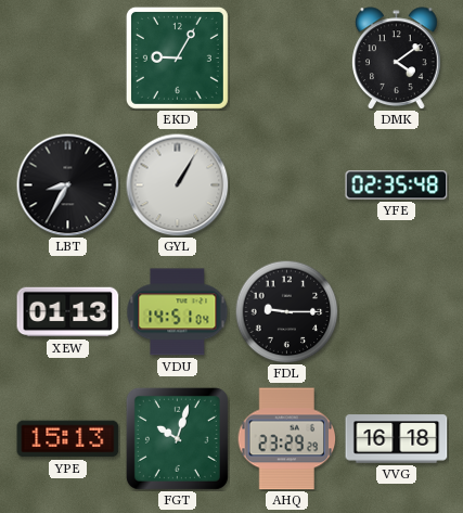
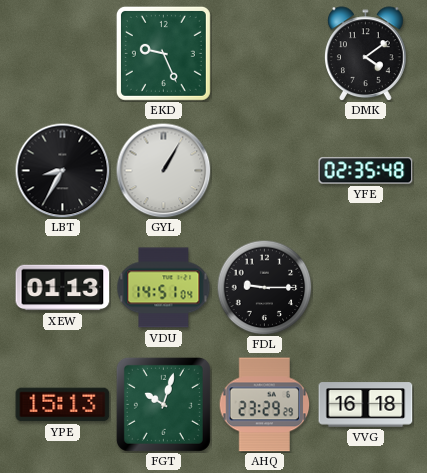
EKD: 9:05 -> 9:26
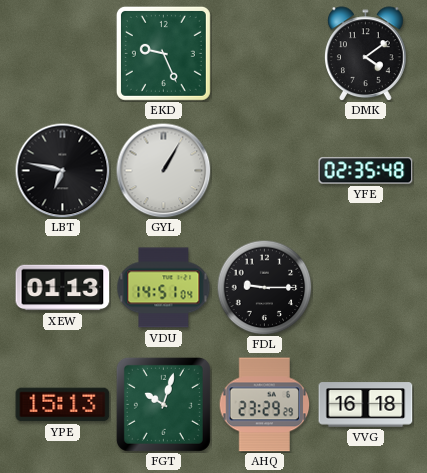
LBT: 8:35 -> 6:47
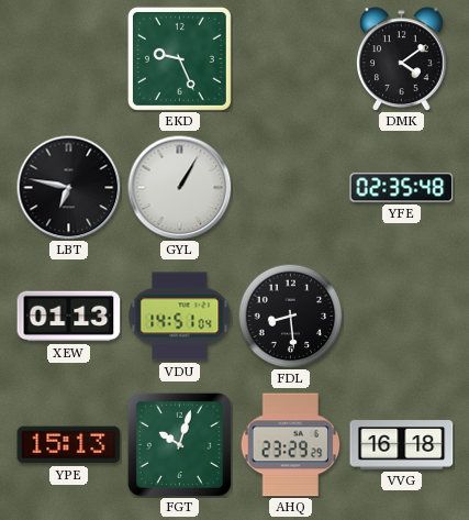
FDL: 9:15 -> 8:29
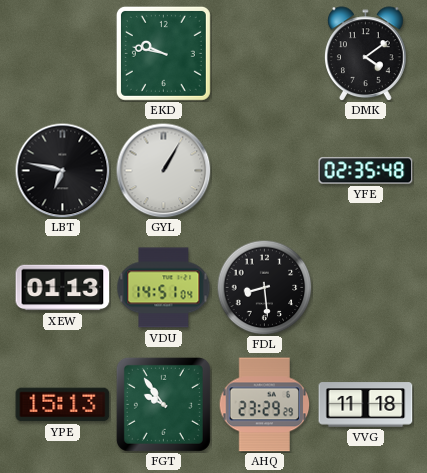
EKD: 9:26 -> 9:47
FGT: 10:03 -> 9:54
VVG: 16:18 -> 11:18
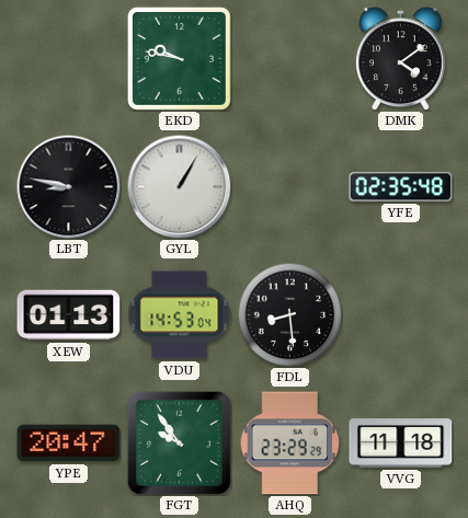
LBT: 6:47 -> 8:47
VDU: 14:51 -> 14:53
YPE: 15:13 -> 20:47
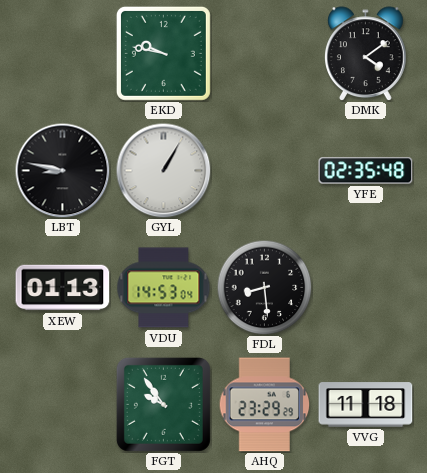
YPE: 20:47 -> none
